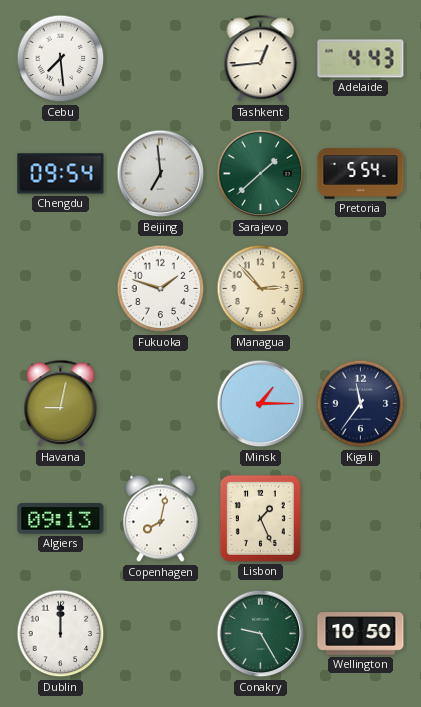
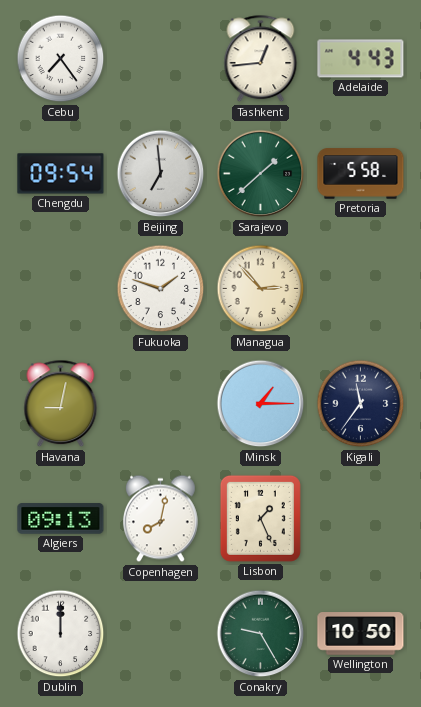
Cebu: 7:29 -> 7:24
Pretoria: 5:54 -> 5:58
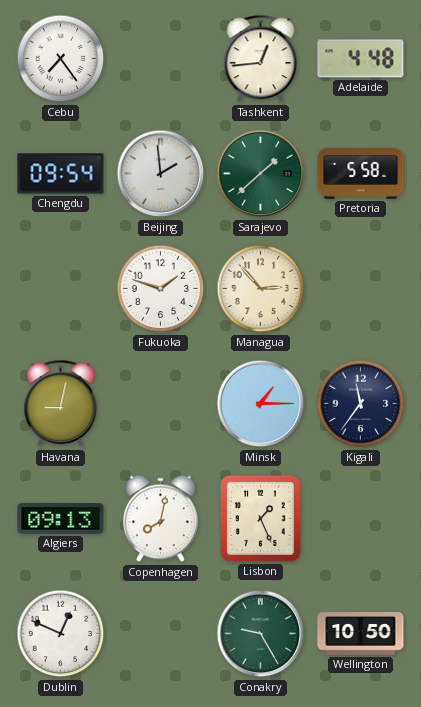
Adelaide: 4:43 -> 4:48
Beijing: 6:59 -> 1:59
Dublin: 12:00 -> 12:49
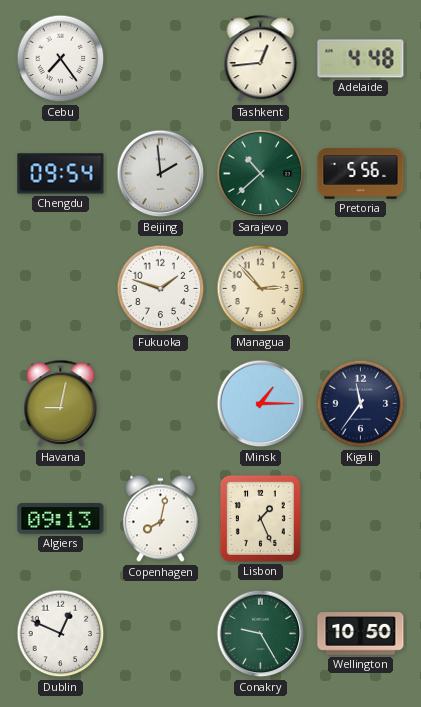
Sarajevo: 1:38 -> 10:38
Pretoria: 5:58 -> 5:56
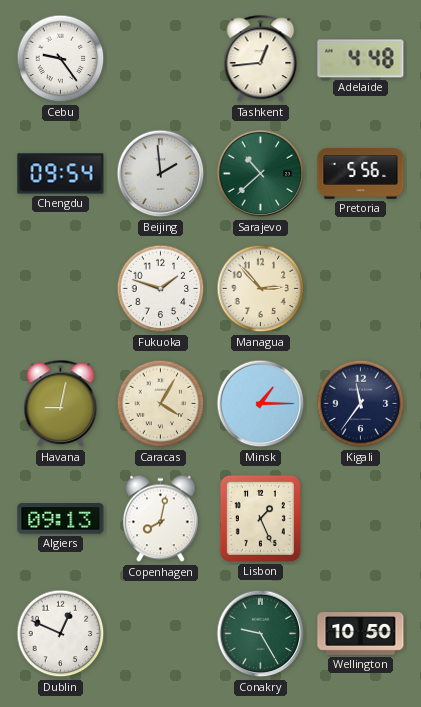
Cebu: 7:24 -> 9:24
Caracas: none -> 4:05
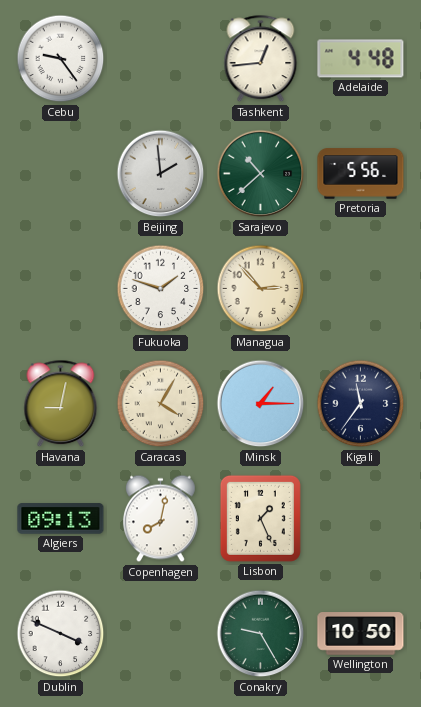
Chengdu: 09:54 -> none
Dublin: 12:49 -> 3:49
